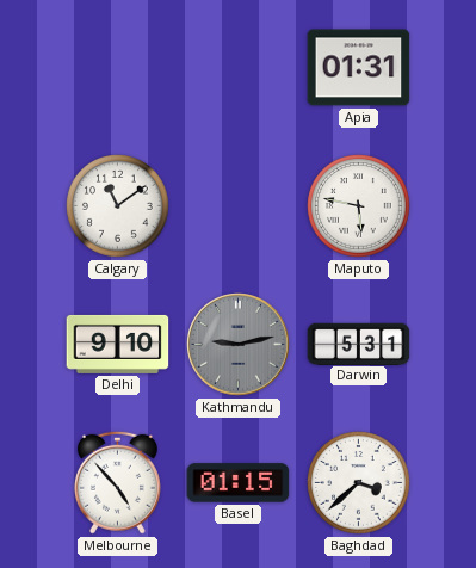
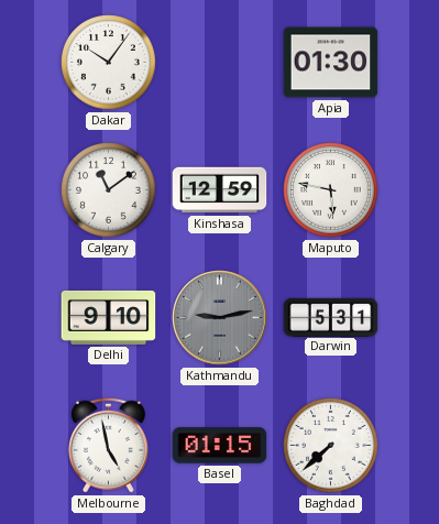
Dakar: none -> 10:06
Apia: 01:31 -> 01:30
Kinshasa: none -> 12:59
Melbourne: 4:53 -> 4:58
Baghdad: 3:38 -> 7:38
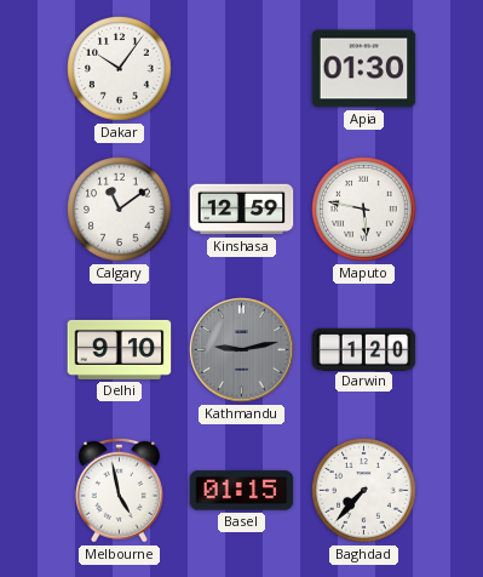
Darwin: 5:31 -> 1:20
Baghdad: 7:38 -> 7:37
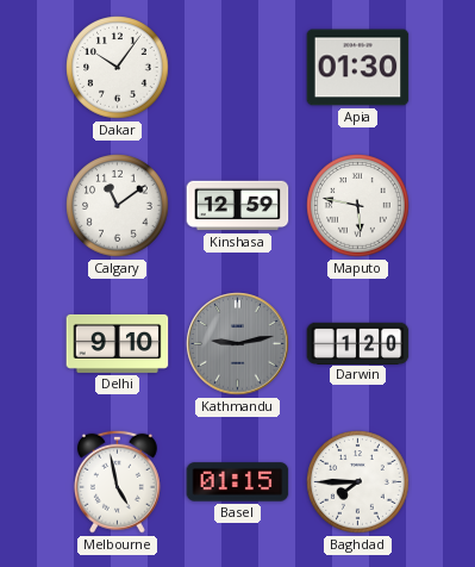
Baghdad: 7:37 -> 7:45
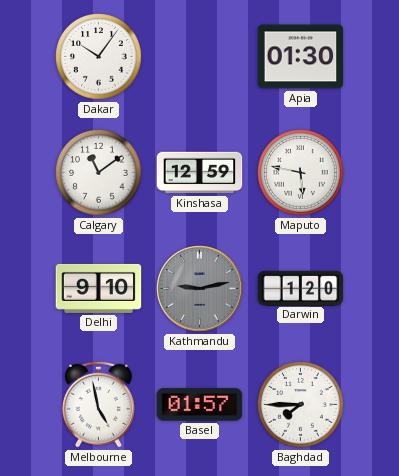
Basel: 01:15 -> 01:57
